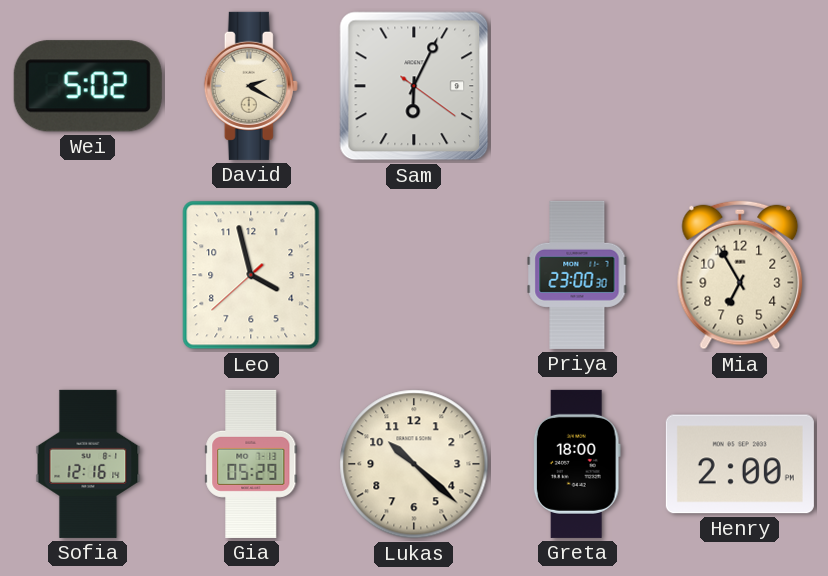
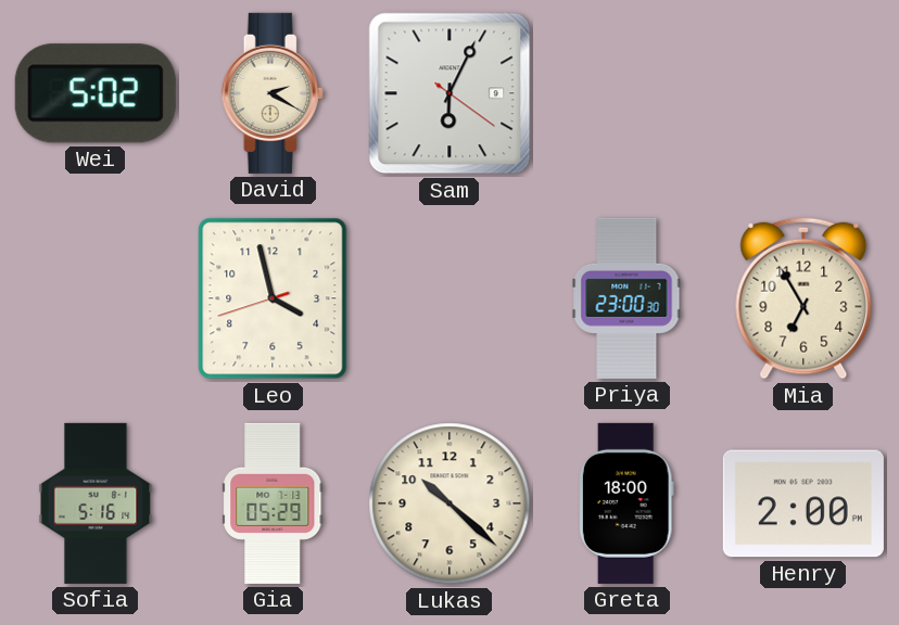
Leo: 3:57:38 -> 3:57:42
Sofia: 12:16 -> 5:16
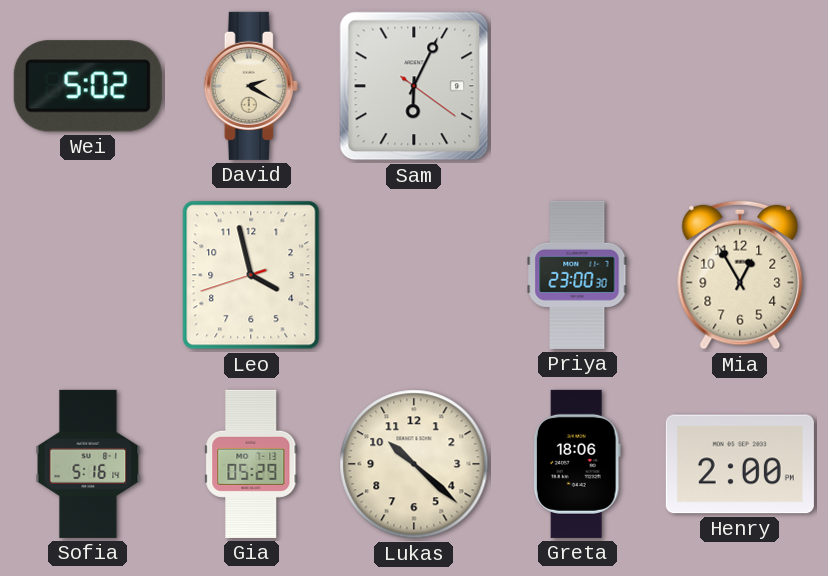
Mia: 6:55 -> 12:55
Greta: 18:00 -> 18:06
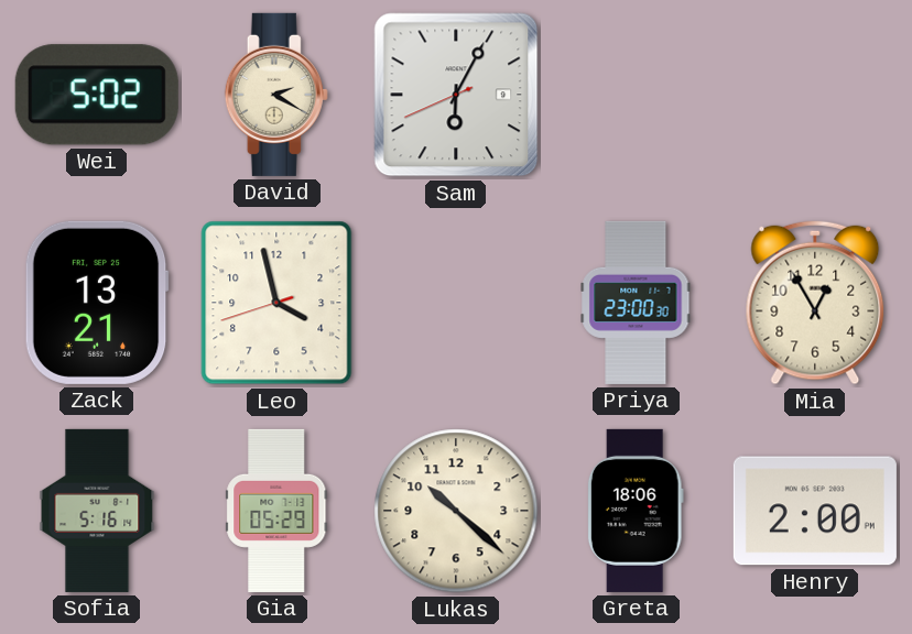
Sam: 6:04:21 -> 6:04:41
Zack: none -> 13:21
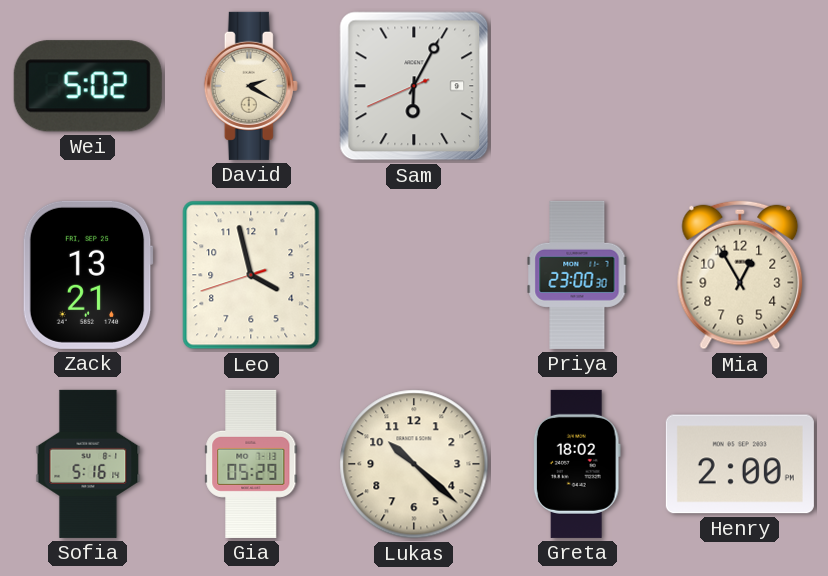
Greta: 18:06 -> 18:02
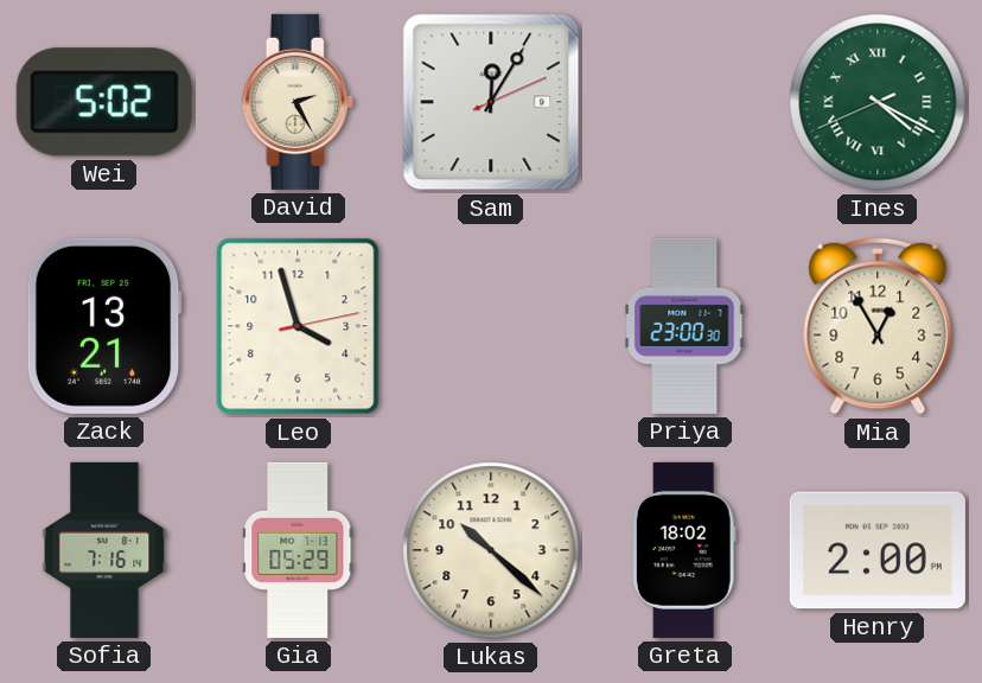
David: 2:20 -> 2:25
Sam: 6:04 -> 12:05
Ines: none -> 4:19
Leo: 3:57:42 -> 3:57:13
Sofia: 5:16 -> 7:16
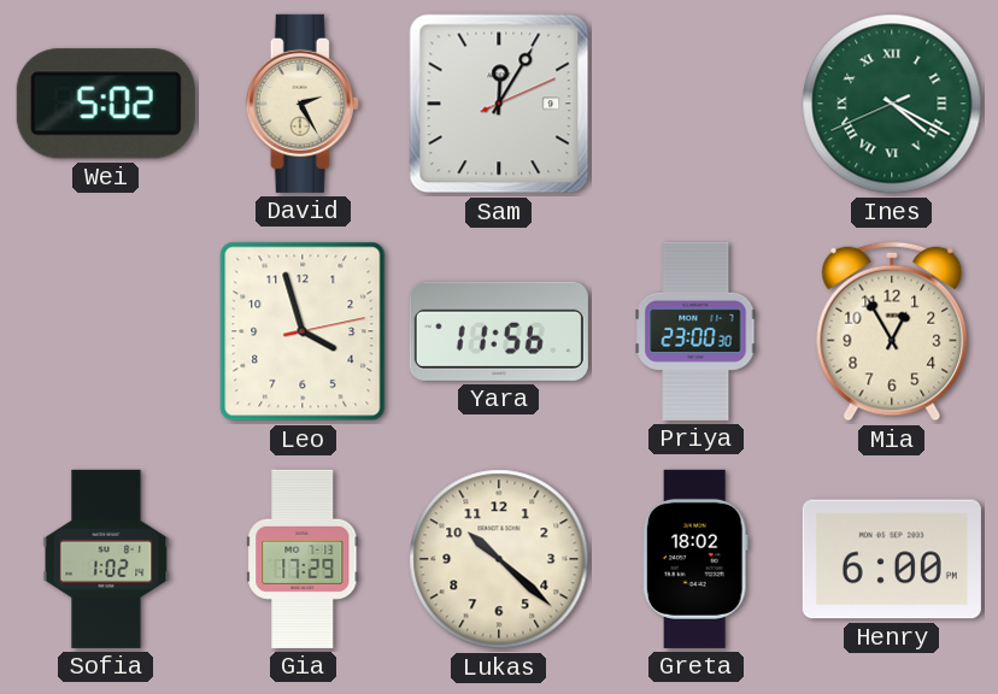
Zack: 13:21 -> none
Yara: none -> 11:56
Sofia: 7:16 -> 1:02
Gia: 05:29 -> 17:29
Henry: 2:00 -> 6:00
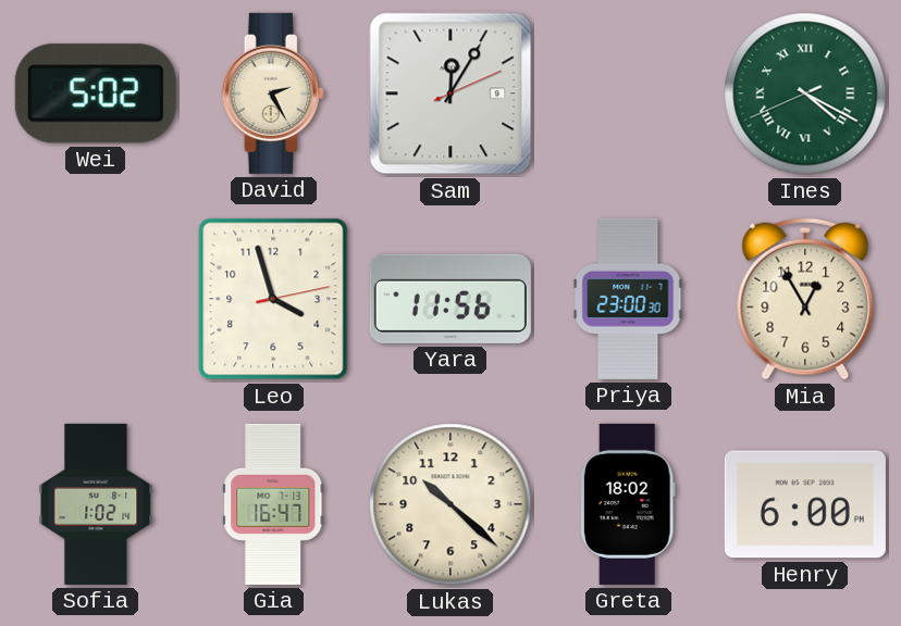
Gia: 17:29 -> 16:47
